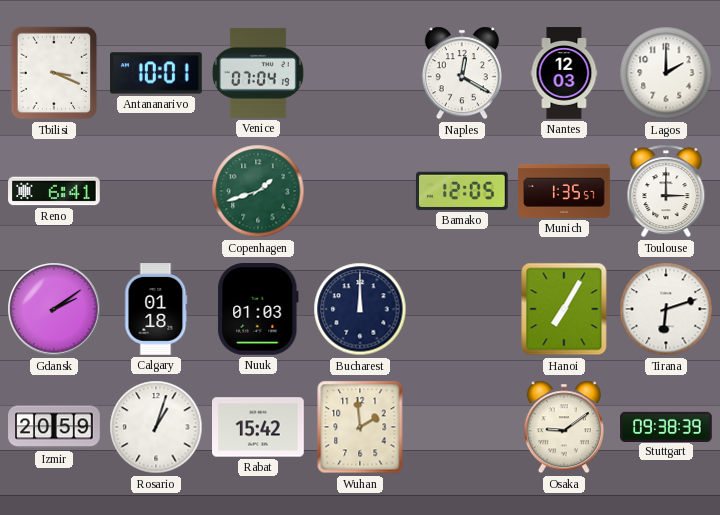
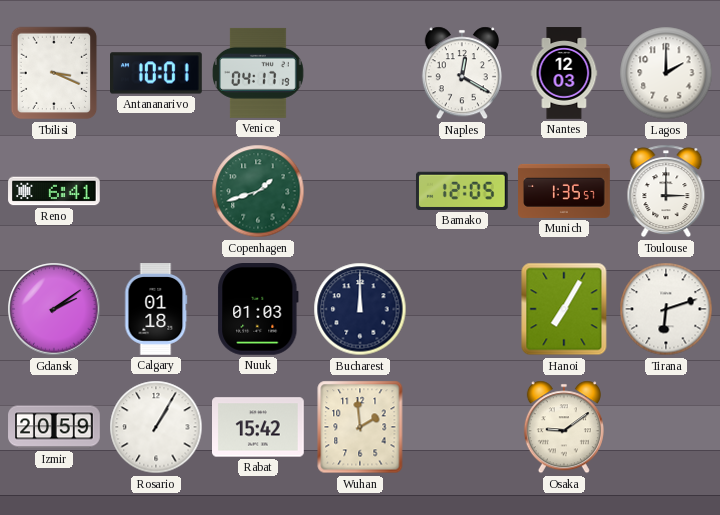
Venice: 07:04 -> 04:17
Rosario: 1:03 -> 1:05
Stuttgart: 09:38 -> none
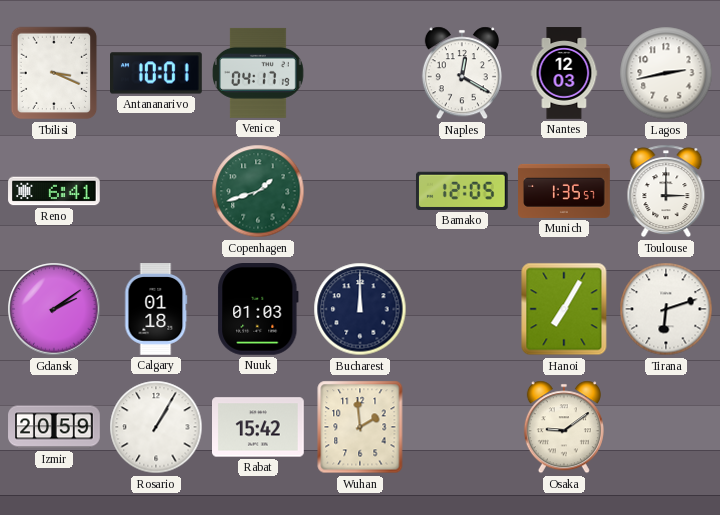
Lagos: 2:00 -> 2:43
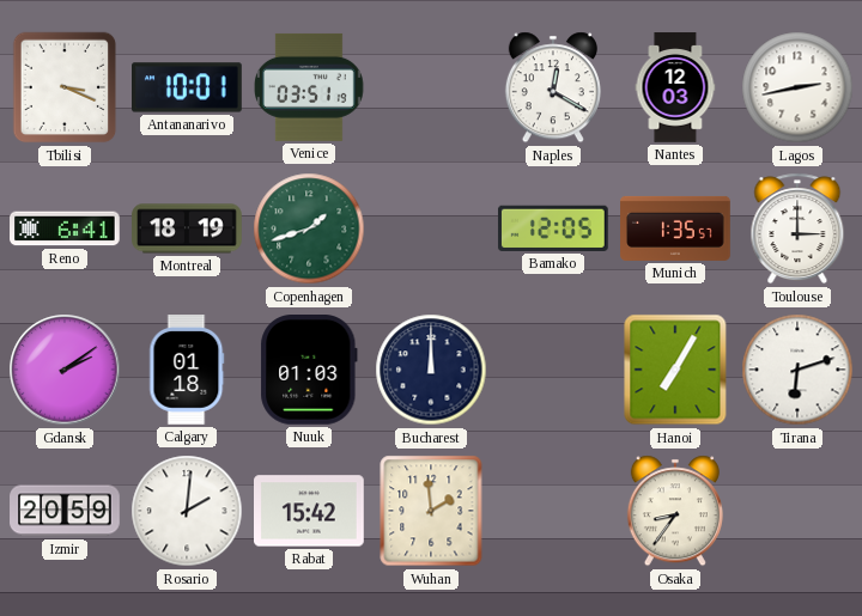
Venice: 04:17 -> 03:51
Montreal: none -> 18:19
Rosario: 1:05 -> 2:01
Osaka: 9:09 -> 8:36
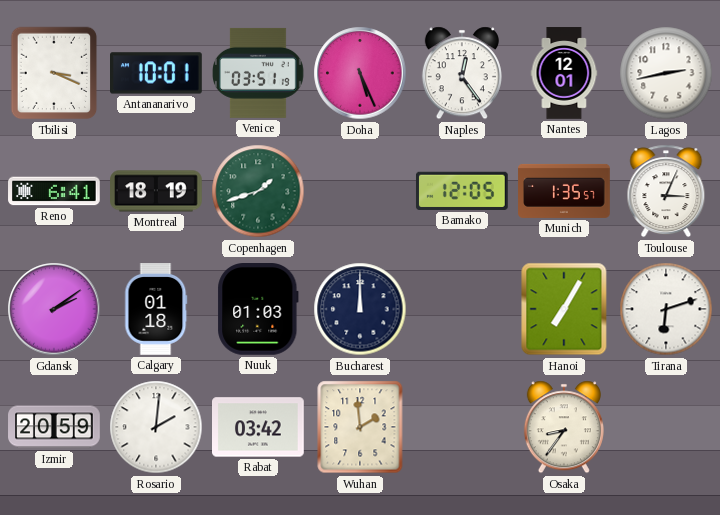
Doha: none -> 5:26
Naples: 12:20 -> 12:24
Nantes: 12:03 -> 12:01
Toulouse: 3:00 -> 3:04
Rabat: 15:42 -> 03:42
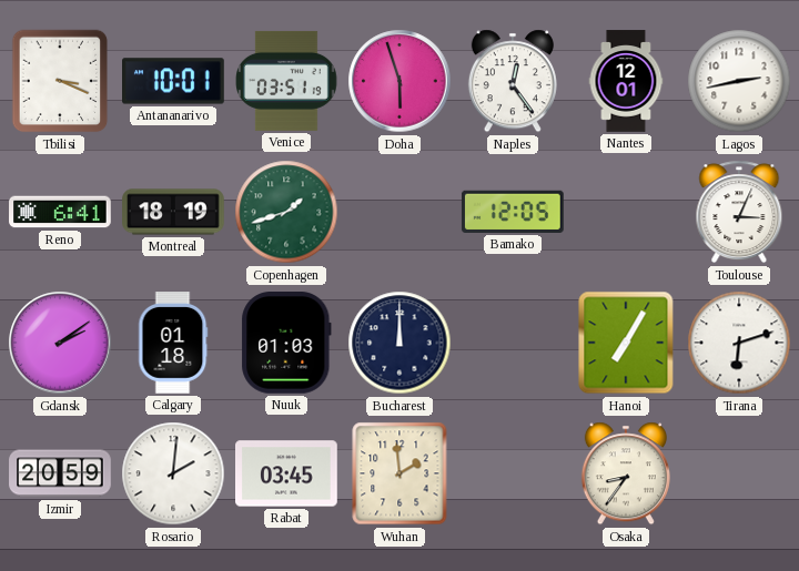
Doha: 5:26 -> 5:57
Munich: 1:35 -> none
Rabat: 03:42 -> 03:45
